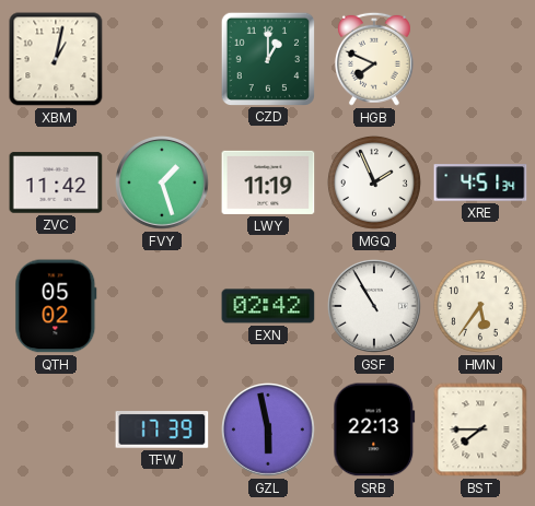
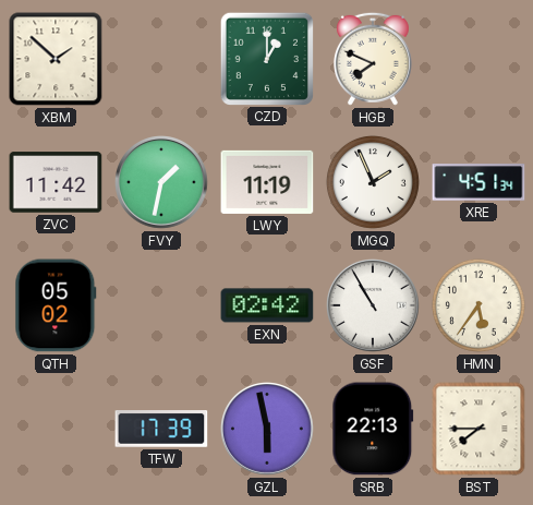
XBM: 1:02 -> 1:52
FVY: 1:27 -> 1:32
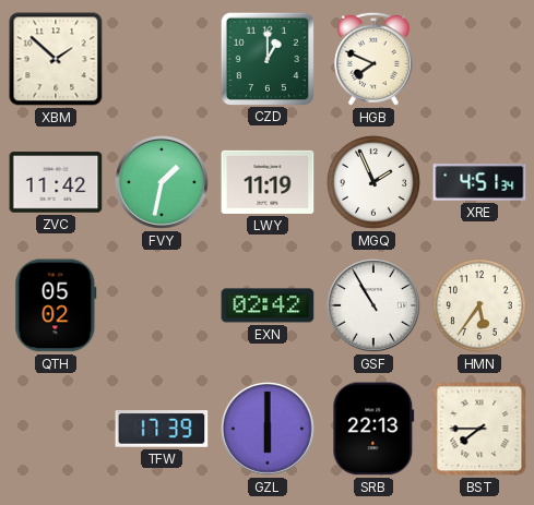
GZL: 5:58 -> 6:00
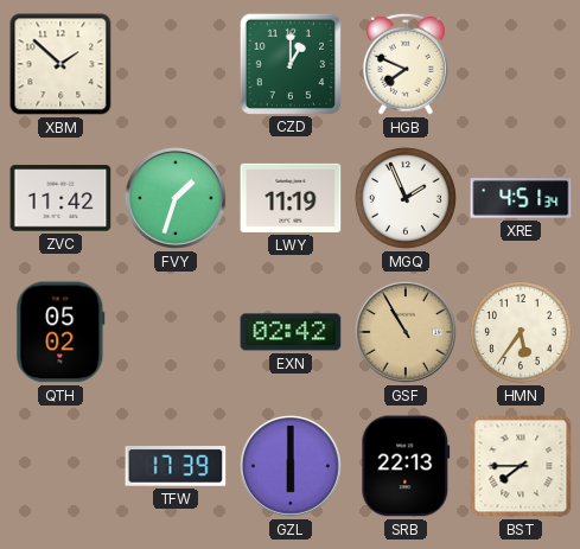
FVY: 1:32 -> 1:33
GSF dial: white -> champagne
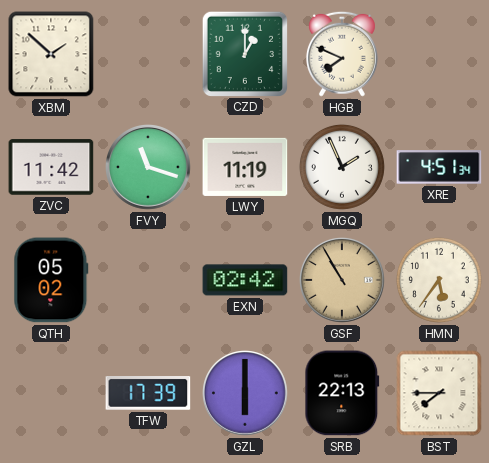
FVY: 1:33 -> 11:18
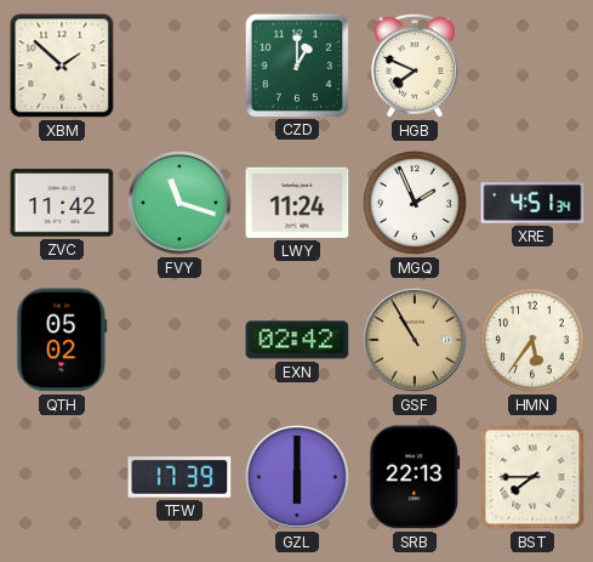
LWY: 11:19 -> 11:24
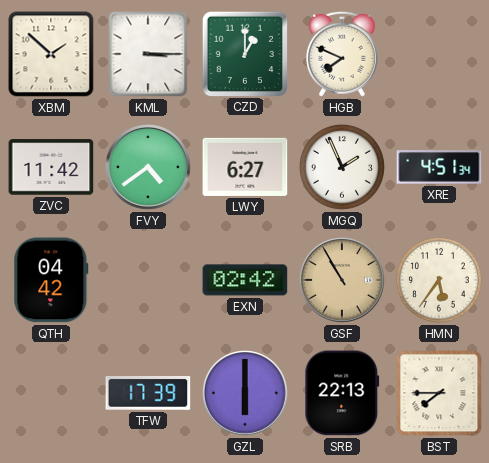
KML: none -> 3:15
FVY: 11:18 -> 4:39
LWY: 11:24 -> 6:27
QTH: 05:02 -> 04:42
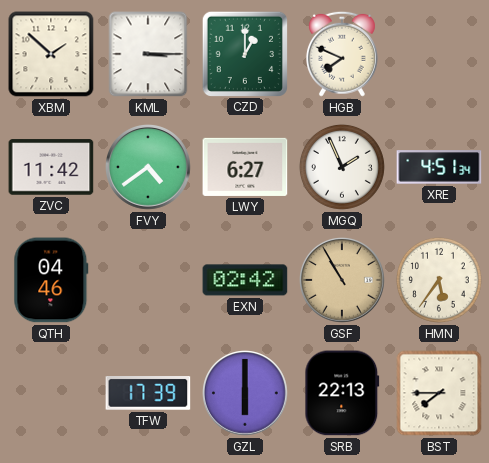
QTH: 04:42 -> 04:46
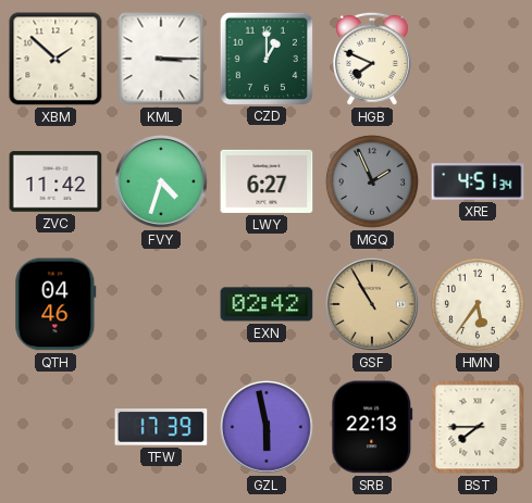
FVY: 4:39 -> 4:33
MGQ dial: white -> grey
GZL: 6:00 -> 5:58
